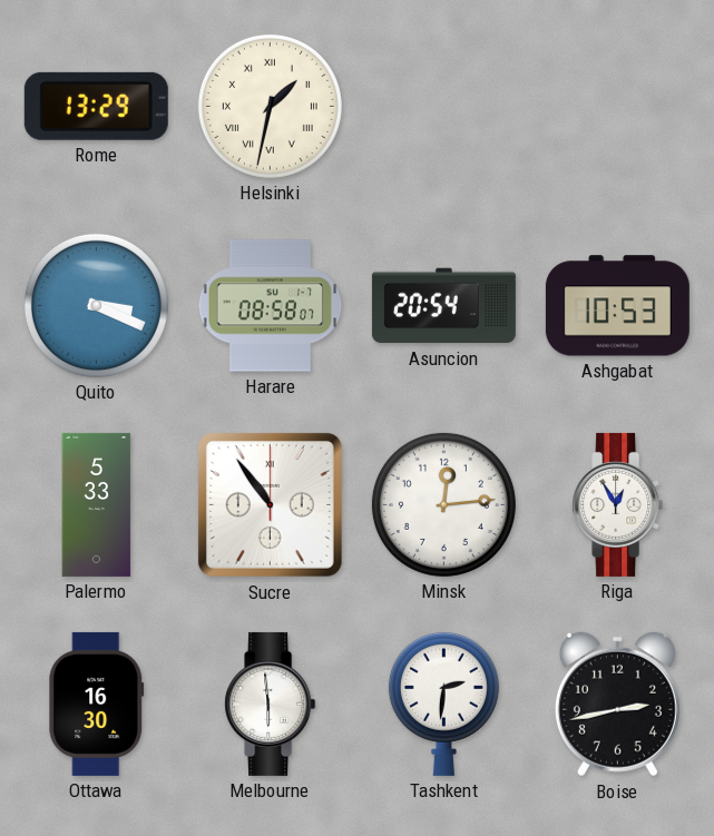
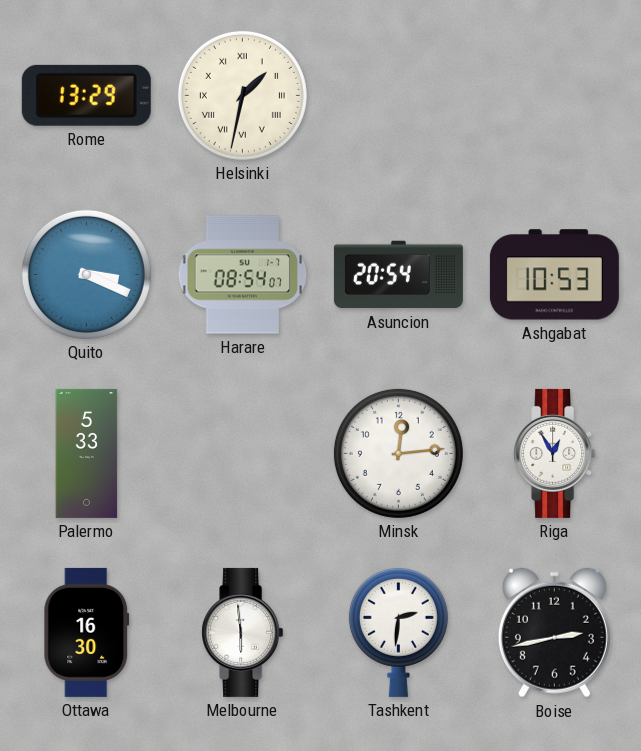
Harare: 08:58 -> 08:54
Sucre: 10:54 -> none
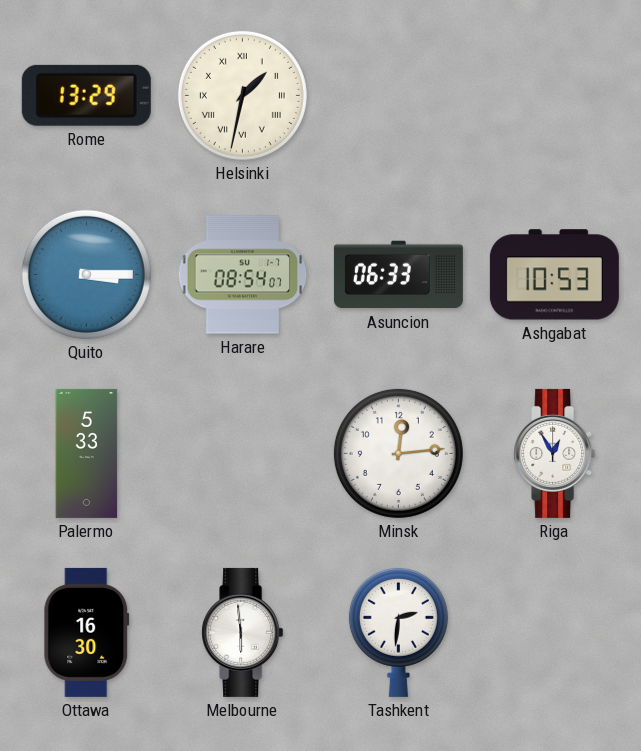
Quito: 3:19 -> 3:15
Asuncion: 20:54 -> 06:33
Boise: 2:43 -> none
